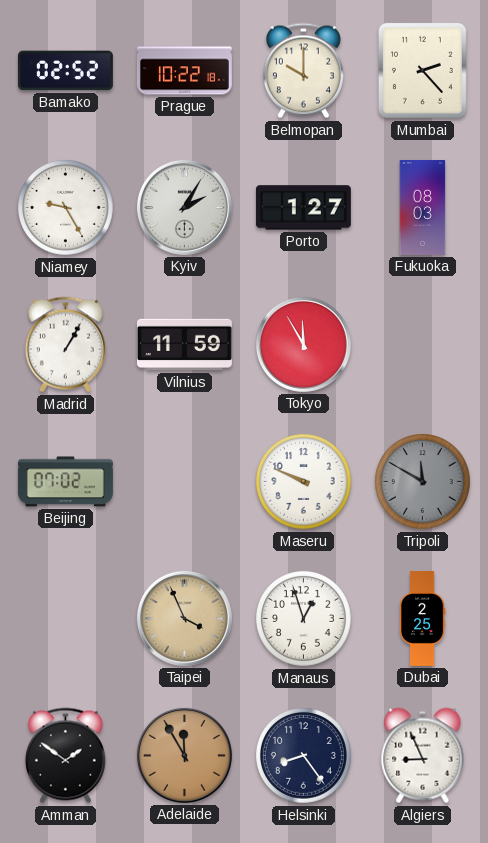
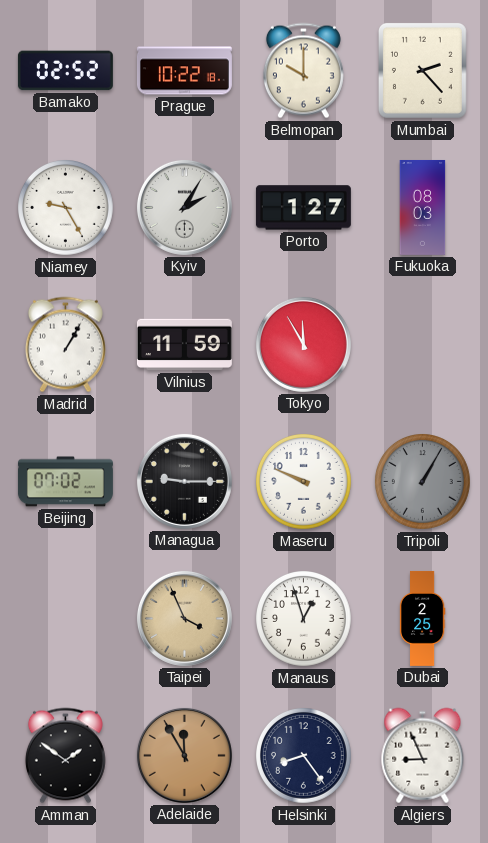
Managua: none -> 9:15
Tripoli: 11:50 -> 1:05
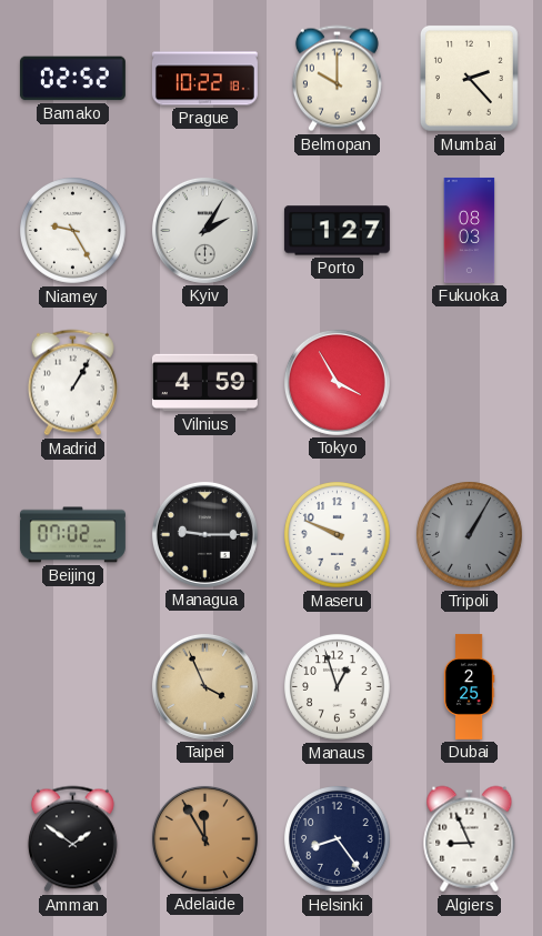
Vilnius: 11:59 -> 4:59
Tokyo: 11:55 -> 3:55
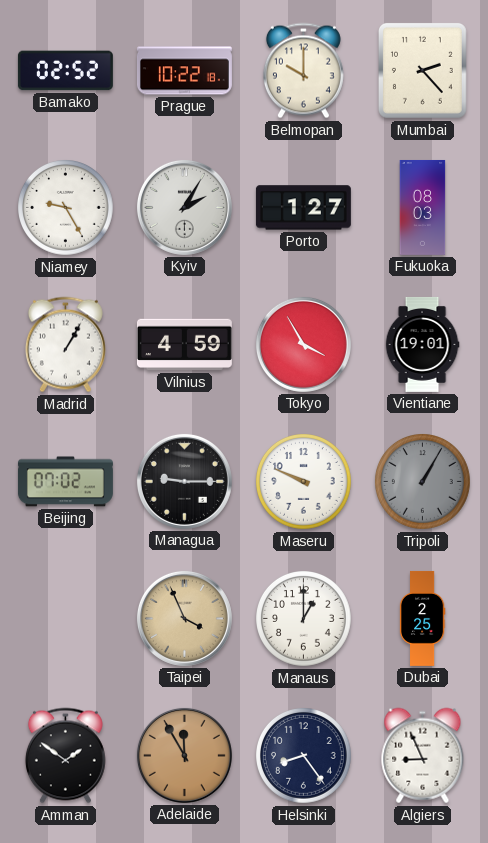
Vientiane: none -> 19:01
Manaus: 12:57 -> 1:00
